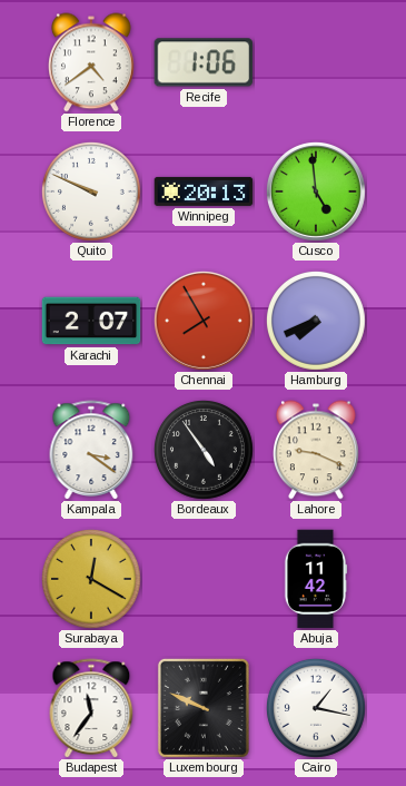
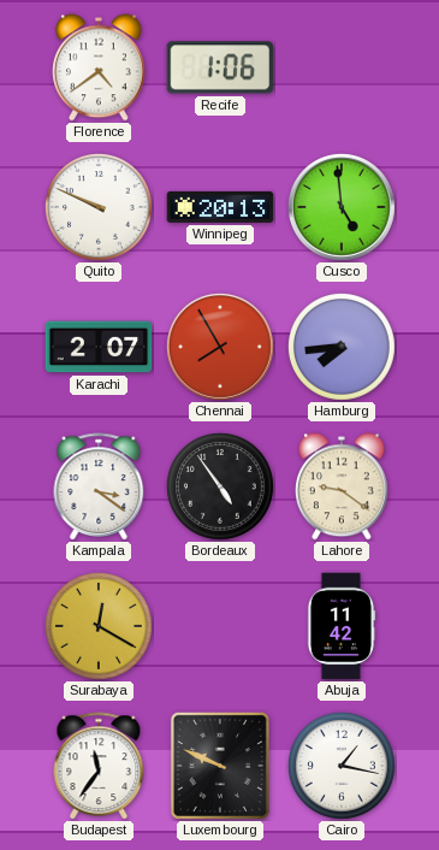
Hamburg: 7:41 -> 7:44
Lahore: 9:19 -> 9:21
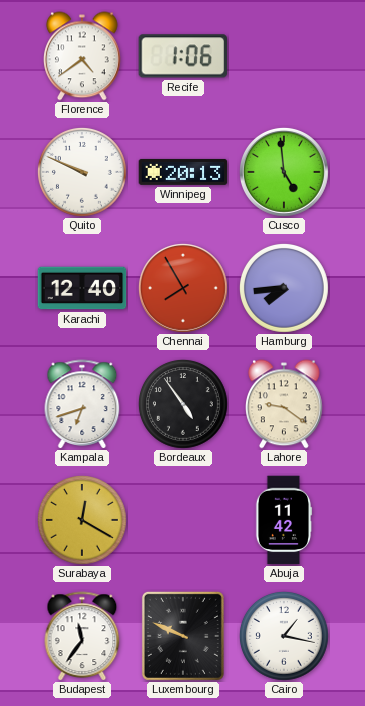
Karachi: 2:07 -> 12:40
Kampala: 3:21 -> 6:42
